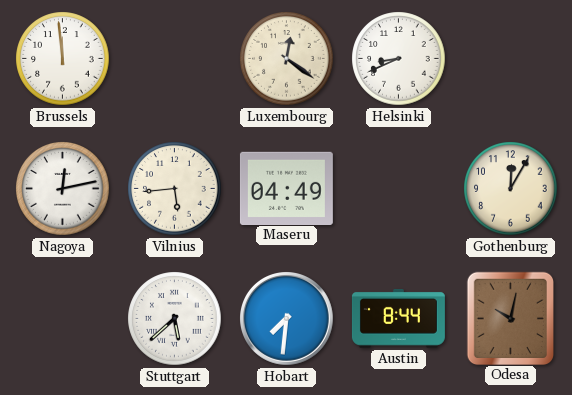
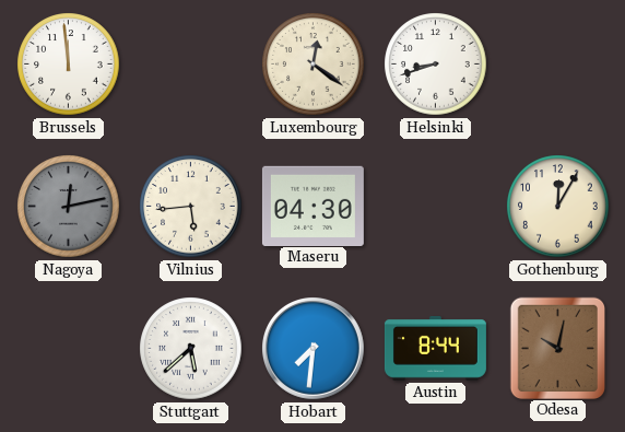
Helsinki: 8:41 -> 8:42
Nagoya dial: white -> grey
Maseru: 04:49 -> 04:30
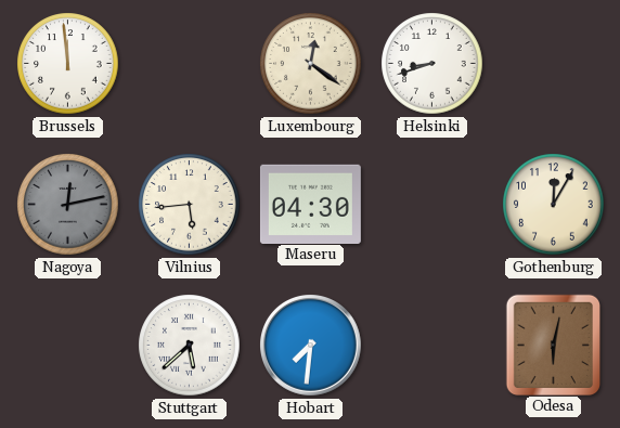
Austin: 8:44 -> none
Odesa: 10:02 -> 6:02
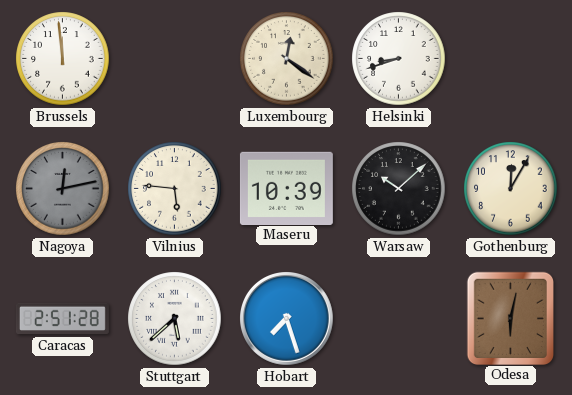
Vilnius: 5:44 -> 5:46
Maseru: 04:30 -> 10:39
Warsaw: none -> 10:08
Caracas: none -> 2:51
Hobart: 7:31 -> 7:27
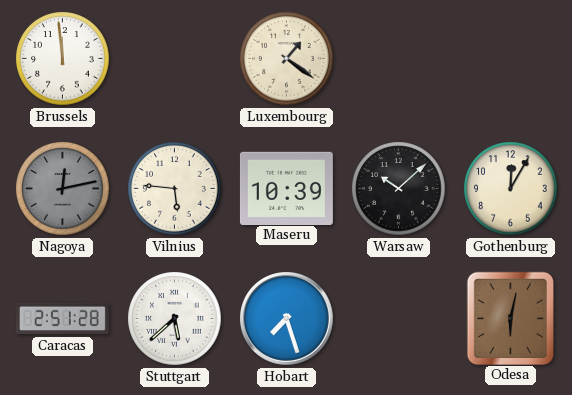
Luxembourg: 12:21 -> 1:21
Helsinki: 8:42 -> none
